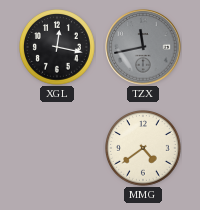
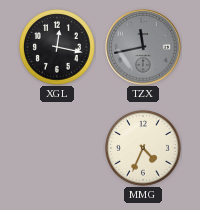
MMG: 4:39 -> 4:34
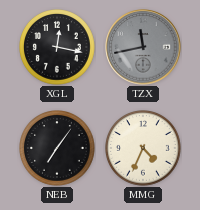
NEB: none -> 7:06
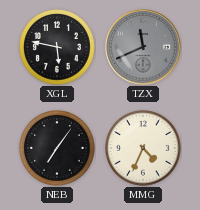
XGL: 12:17 -> 5:47
TZX: 11:43 -> 11:41
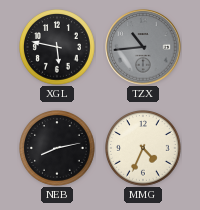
TZX: 11:41 -> 10:44
NEB: 7:06 -> 8:13
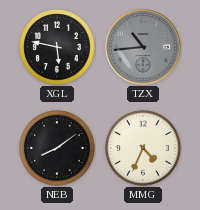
NEB: 8:13 -> 8:09
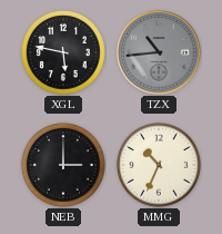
NEB: 8:09 -> 3:00
MMG: 4:34 -> 10:34
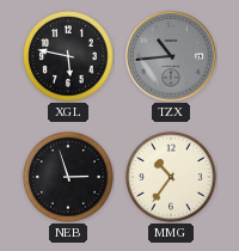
NEB: 3:00 -> 2:57
MMG: 10:34 -> 10:36
